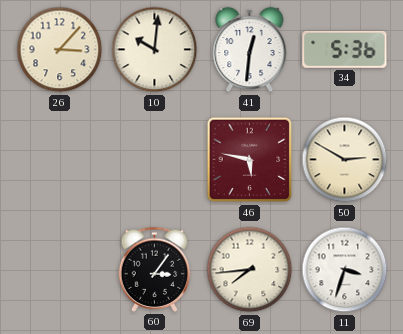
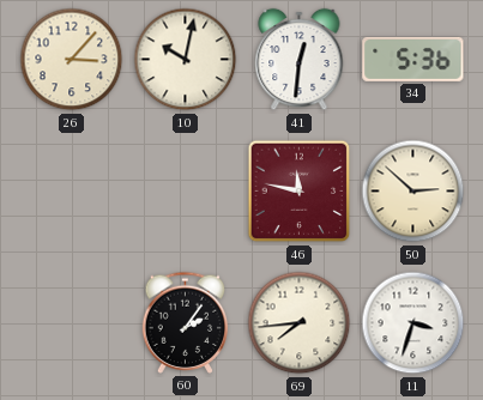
10: 10:01 -> 10:02
46: 5:47 -> 11:47
50: 2:50 -> 2:52
60: 3:06 -> 2:06
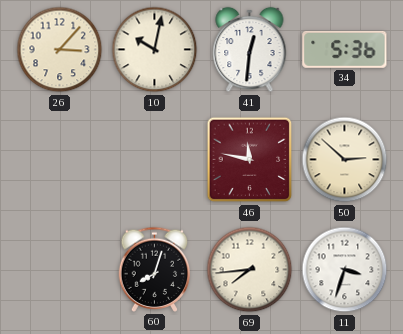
60: 2:06 -> 8:03
